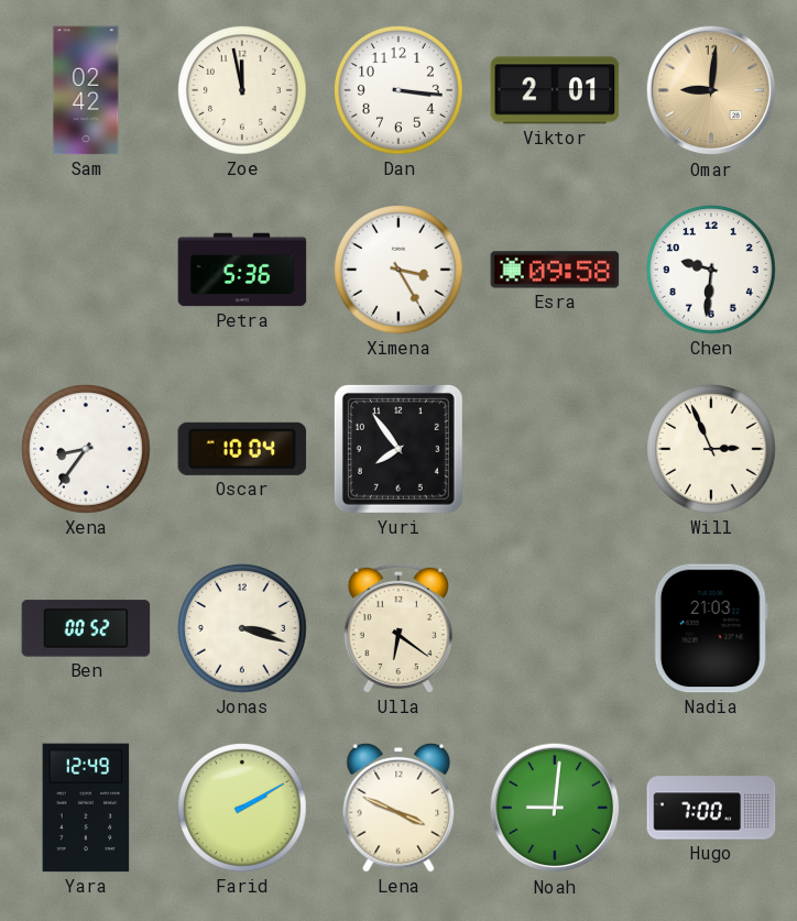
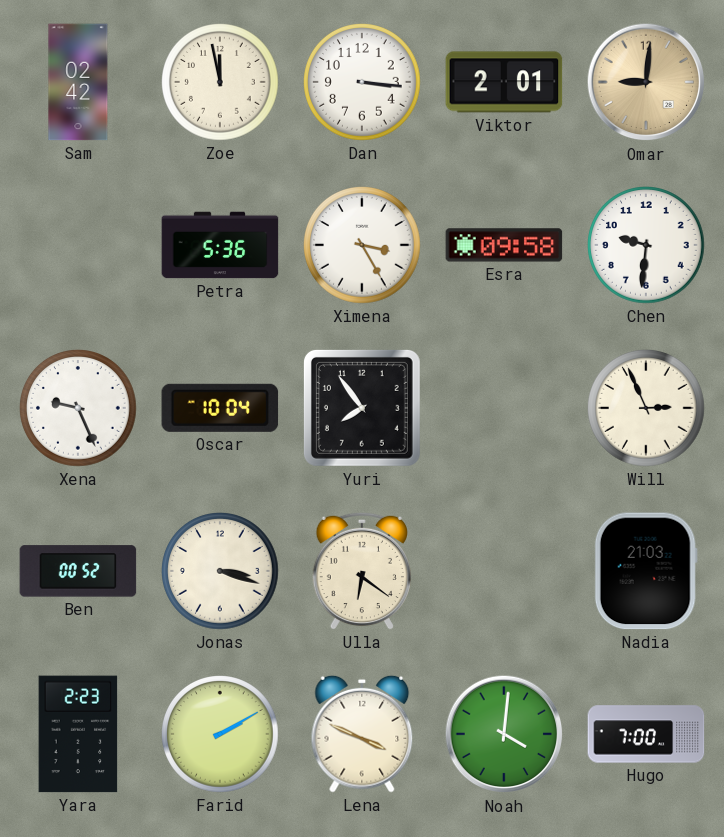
Xena: 8:36 -> 9:26
Yara: 12:49 -> 2:23
Noah: 9:01 -> 4:01
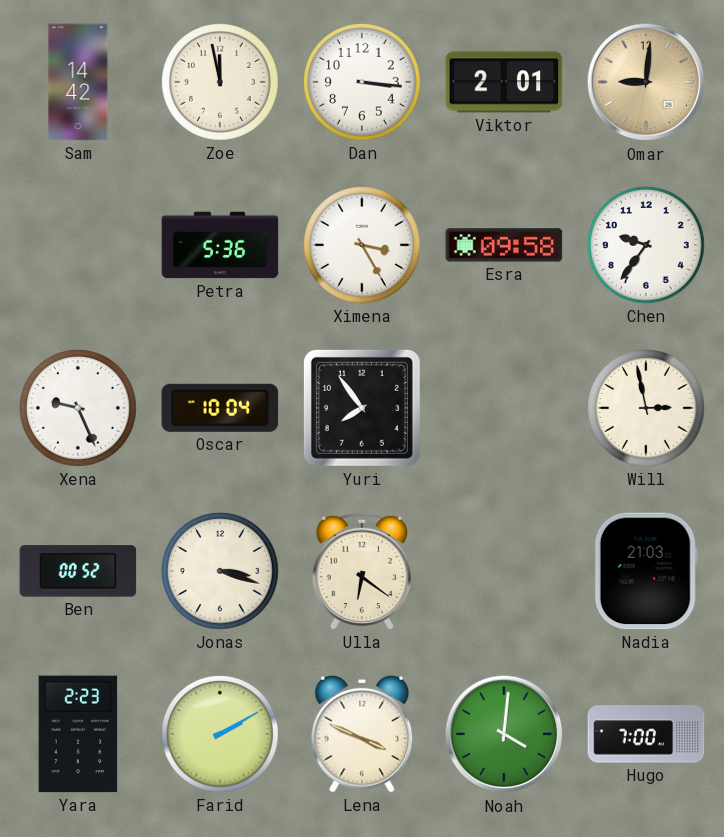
Sam: 02:42 -> 14:42
Chen: 9:31 -> 9:36
Will: 2:56 -> 2:58
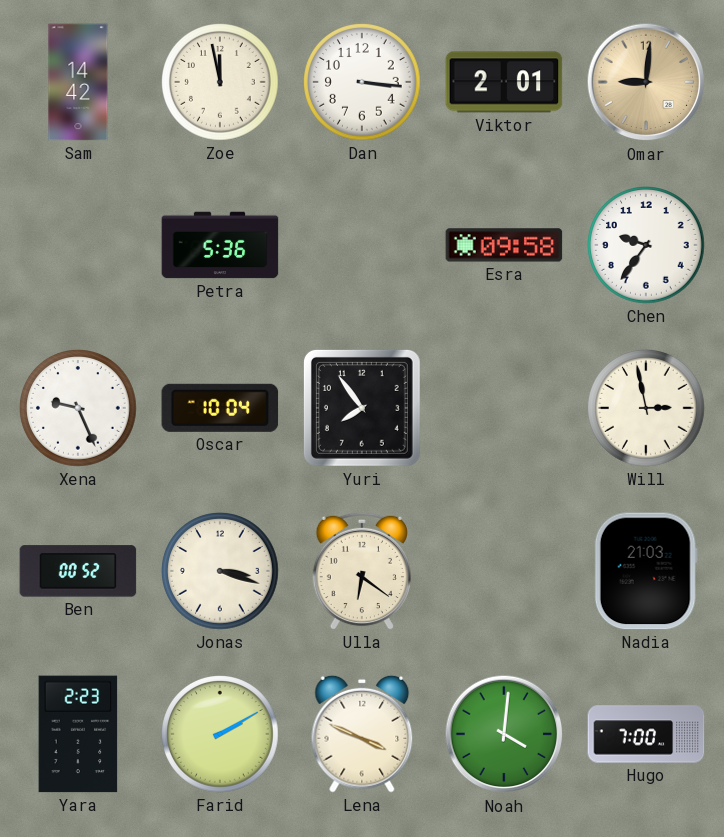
Ximena: 3:25 -> none
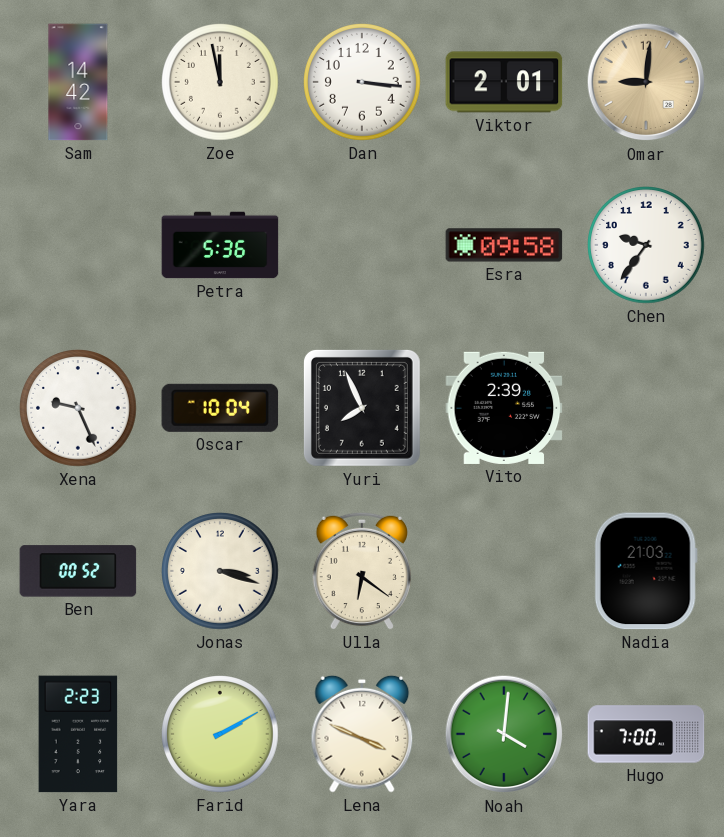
Yuri: 7:54 -> 7:56
Vito: none -> 2:39
Will: 2:58 -> none
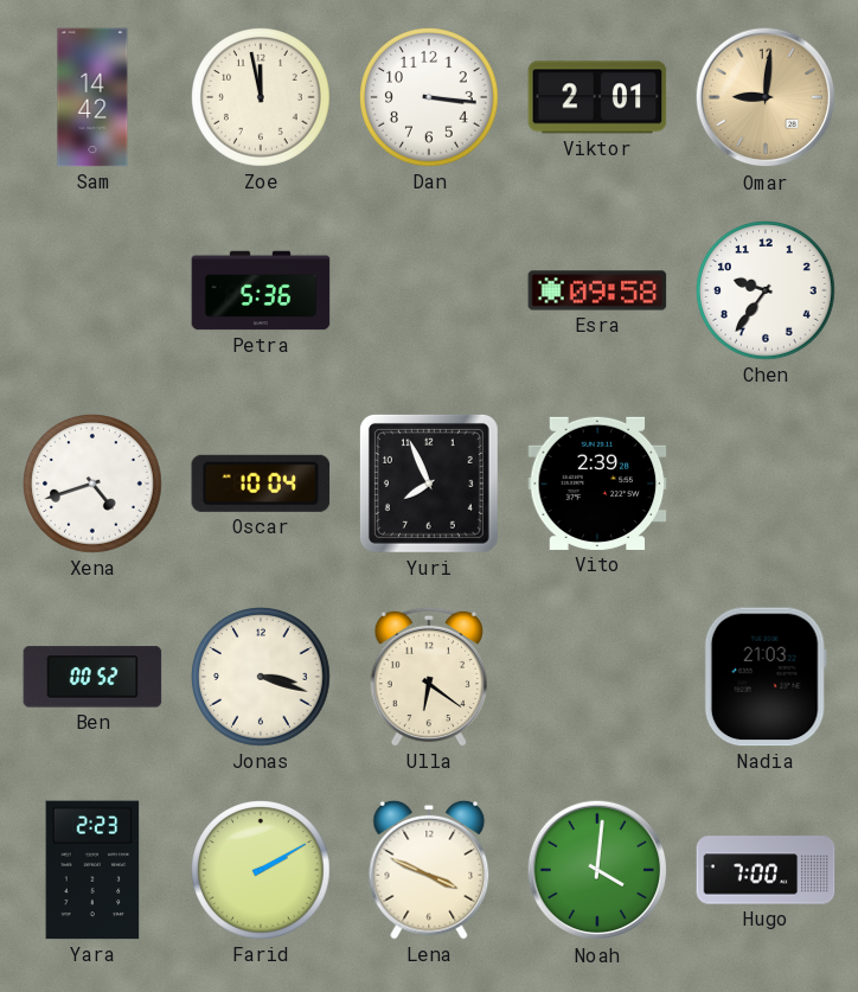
Xena: 9:26 -> 4:42
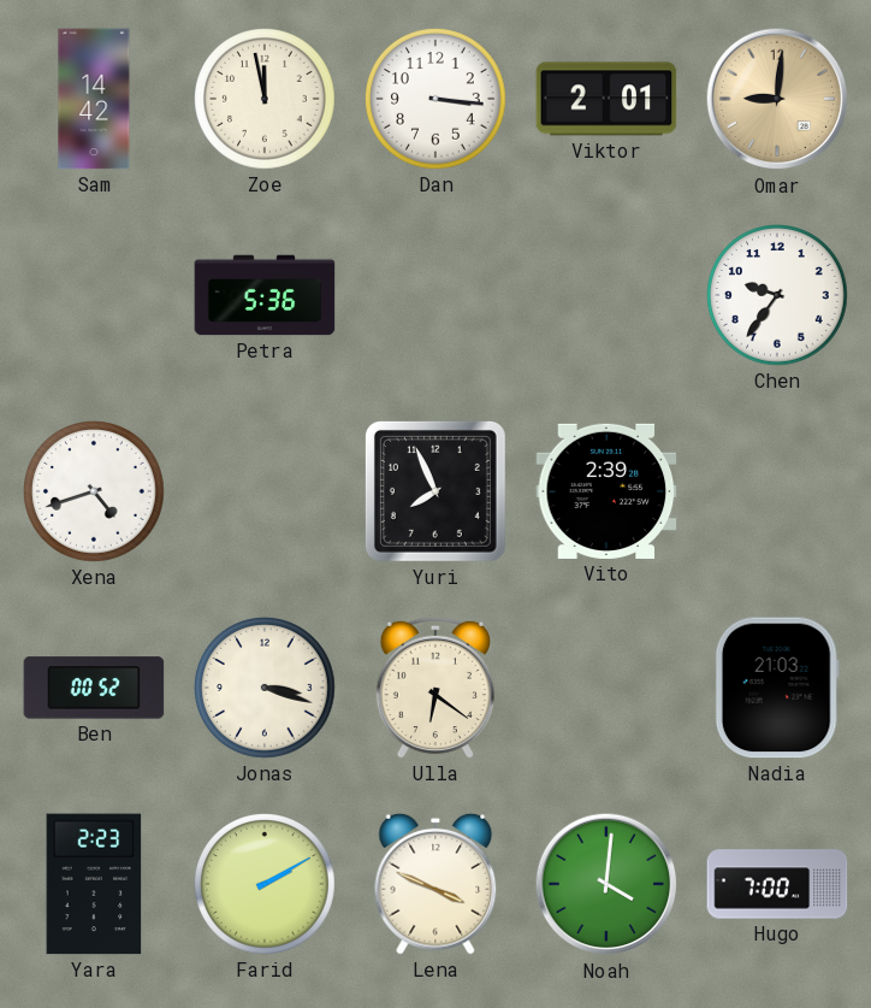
Esra: 09:58 -> none
Oscar: 10:04 -> none
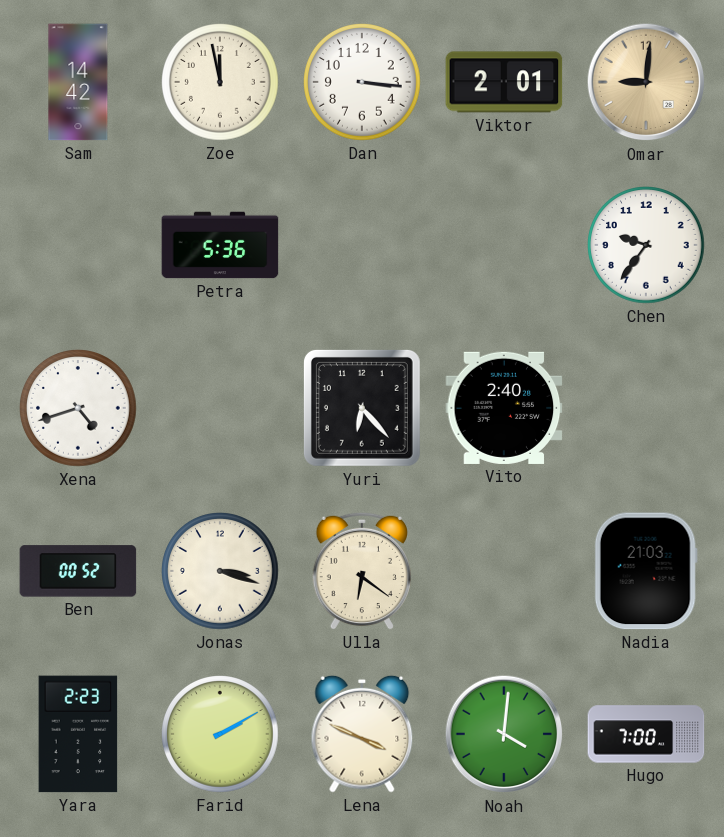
Yuri: 7:56 -> 6:23
Vito: 2:39 -> 2:40
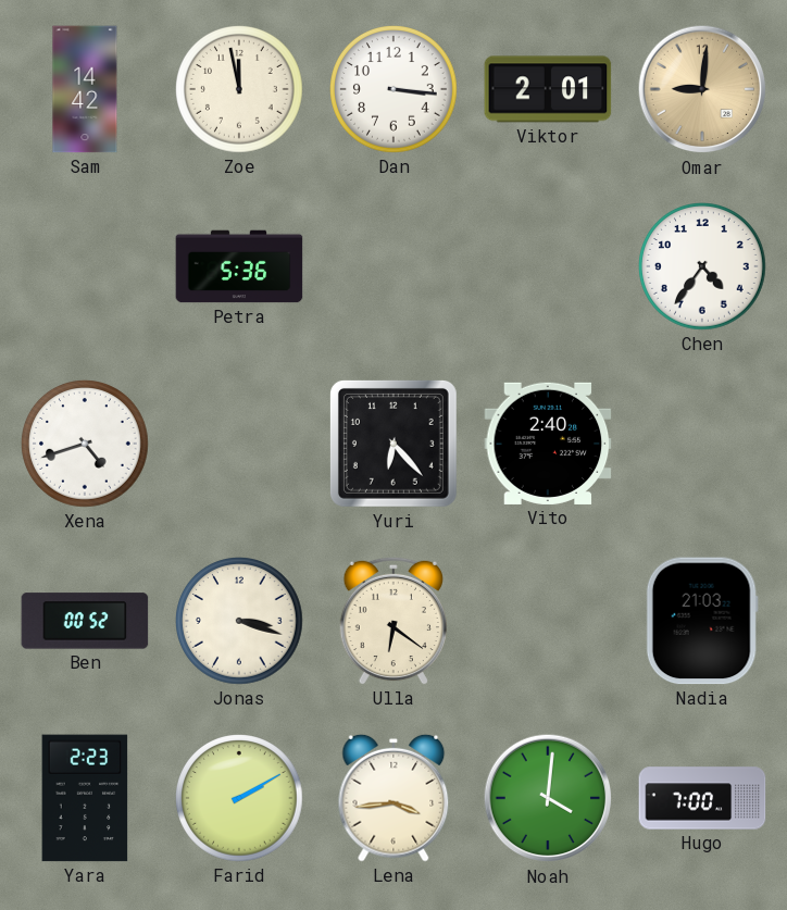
Chen: 9:36 -> 4:36
Lena: 3:49 -> 3:44
